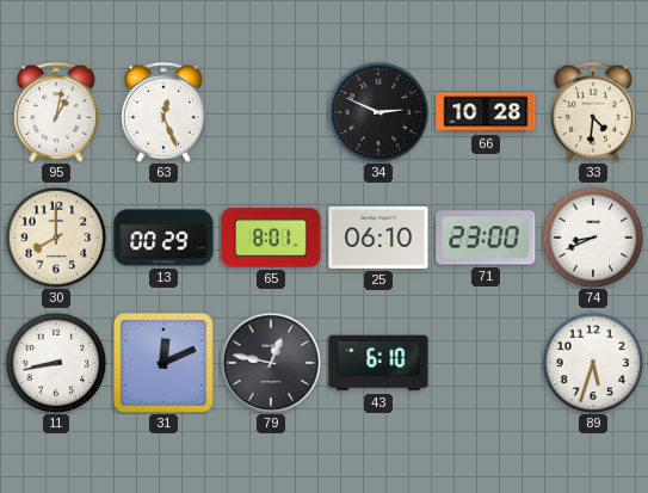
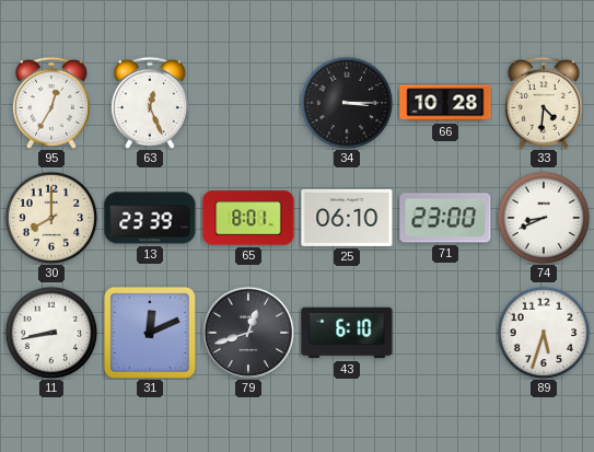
95: 1:02 -> 12:35
34: 2:49 -> 3:15
13: 00:29 -> 23:39
79: 12:47 -> 12:42
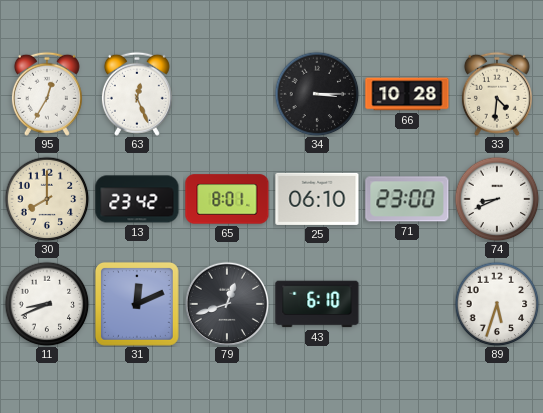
13: 23:39 -> 23:42
11: 8:43 -> 8:41
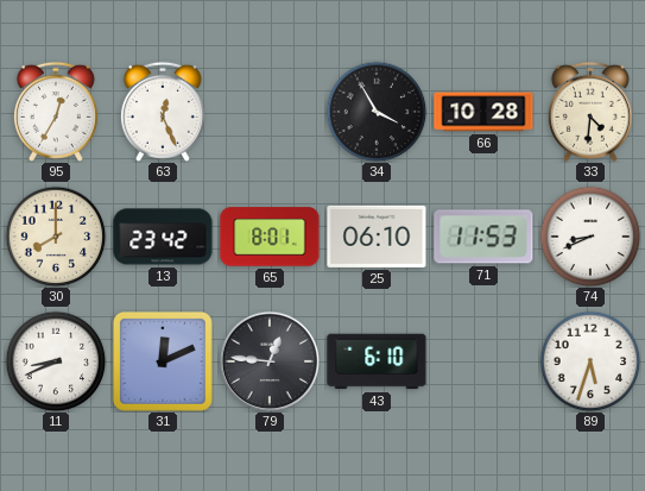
34: 3:15 -> 3:55
71: 23:00 -> 11:53
79: 12:42 -> 12:46
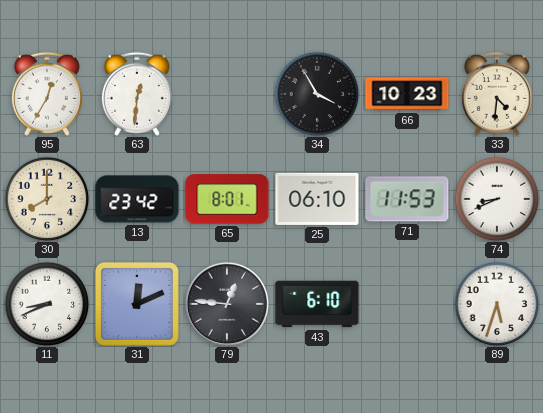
63: 12:26 -> 12:31
66: 10:28 -> 10:23
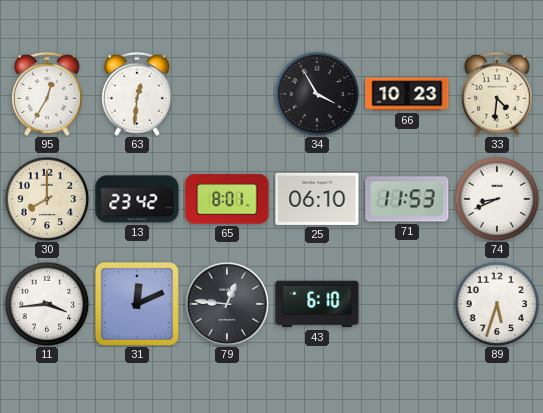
11: 8:41 -> 3:44
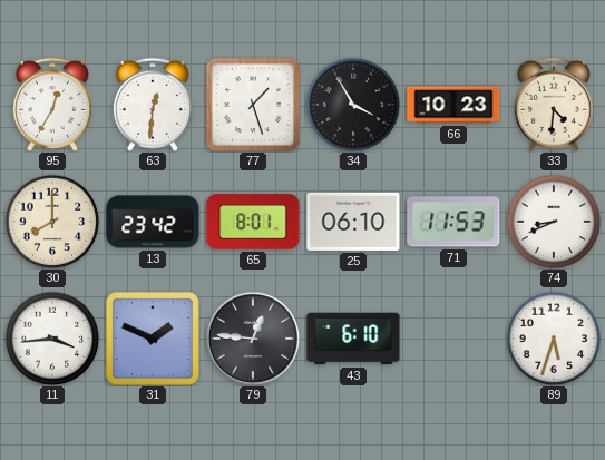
77: none -> 1:27
31: 12:11 -> 1:49
